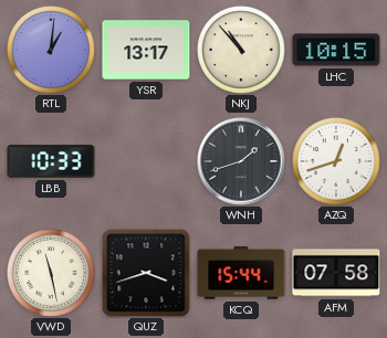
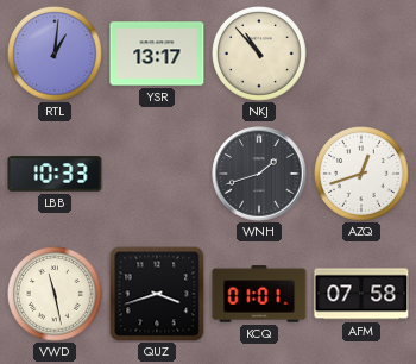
LHC: 10:15 -> none
KCQ: 15:44 -> 01:01
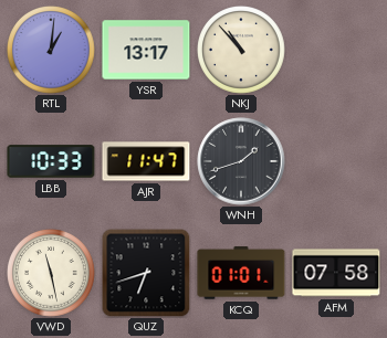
AJR: none -> 11:47
AZQ: 12:42 -> none
QUZ: 3:42 -> 6:42
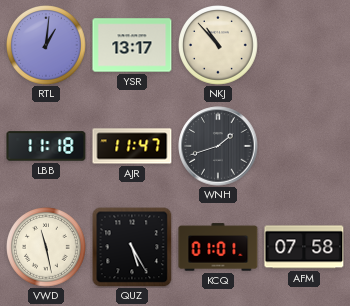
LBB: 10:33 -> 11:18
QUZ: 6:42 -> 5:25
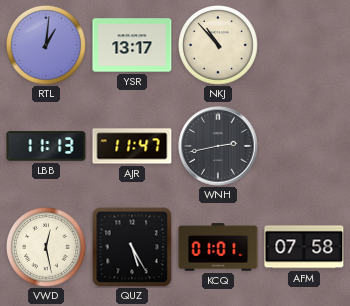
LBB: 11:18 -> 11:13
WNH: 1:42 -> 2:43
VWD: 11:28 -> 12:28
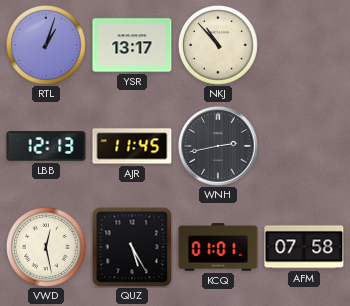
RTL: 1:01 -> 1:03
LBB: 11:13 -> 12:13
AJR: 11:47 -> 11:45
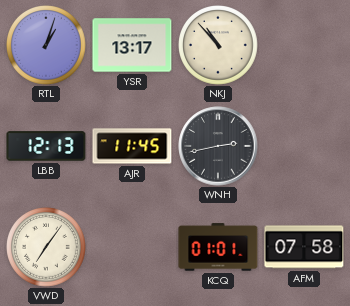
VWD: 12:28 -> 7:06
QUZ: 5:25 -> none
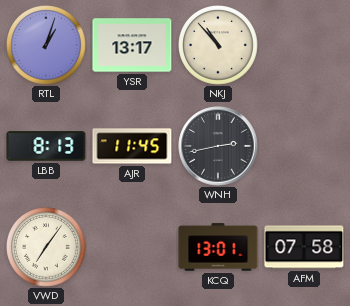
LBB: 12:13 -> 8:13
KCQ: 01:01 -> 13:01
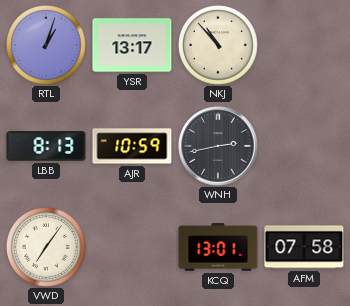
AJR: 11:45 -> 10:59
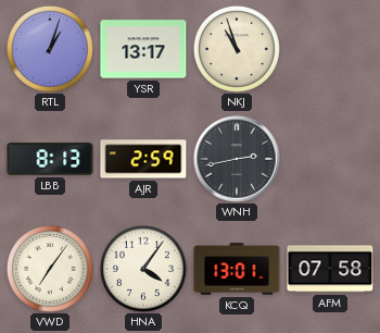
NKJ: 10:53 -> 10:57
AJR: 10:59 -> 2:59
HNA: none -> 4:06
